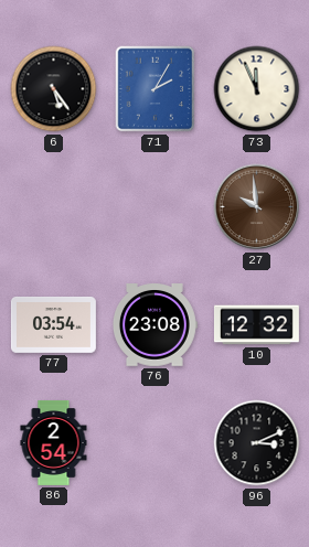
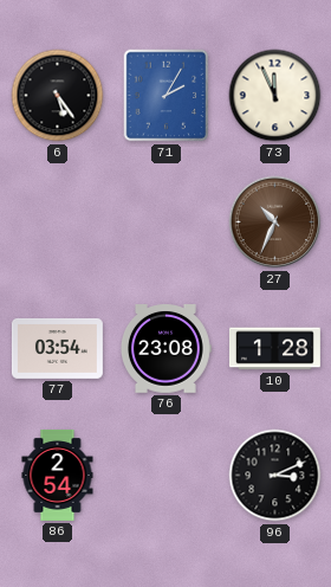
27: 9:59 -> 10:34
10: 12:32 -> 1:28
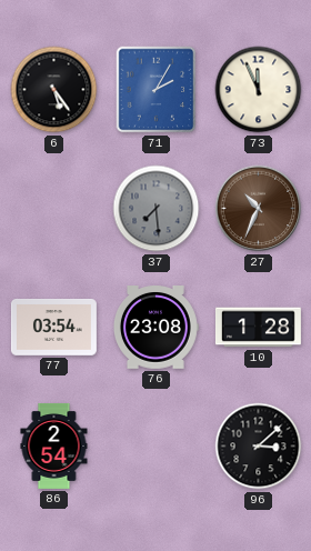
37: none -> 7:29
96: 3:11 -> 3:08
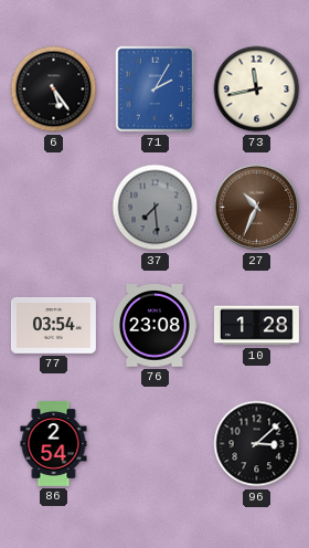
73: 11:56 -> 11:43
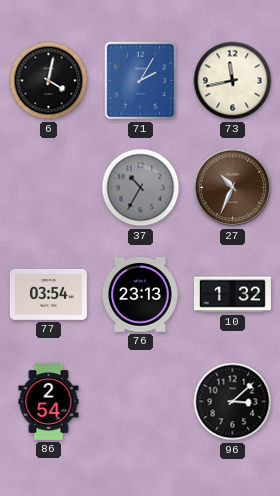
6: 5:24 -> 4:02
37: 7:29 -> 10:35
76: 23:08 -> 23:13
10: 1:28 -> 1:32
